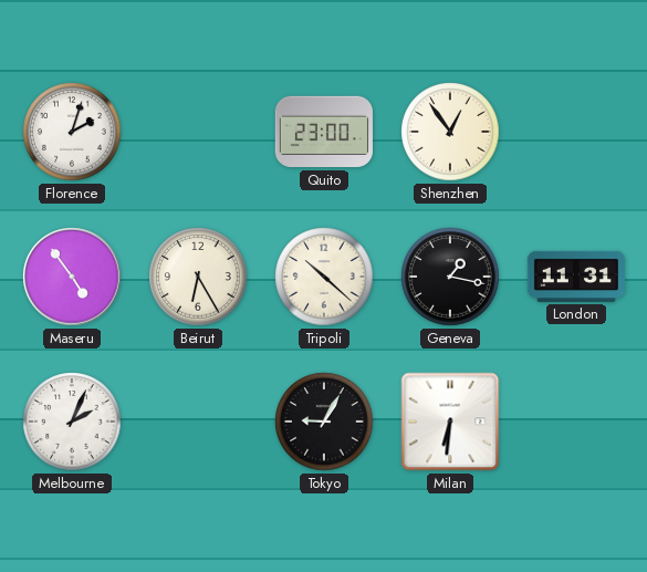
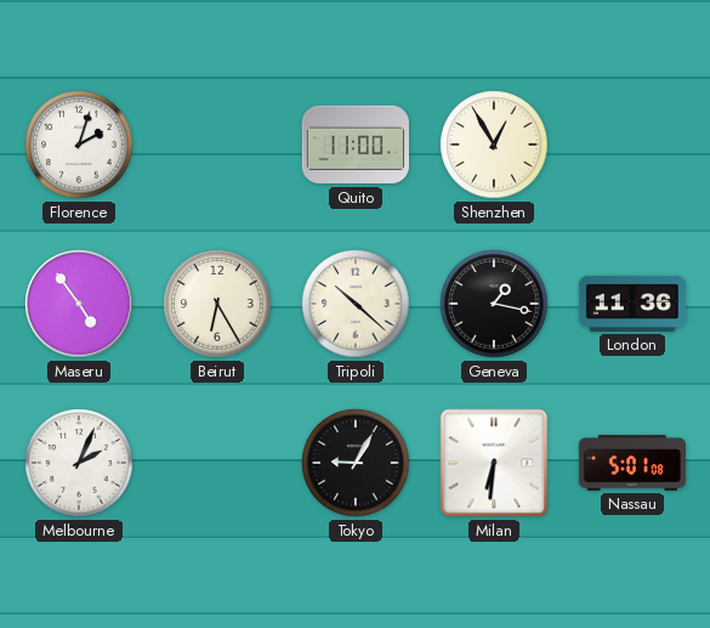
Quito: 23:00 -> 11:00
Shenzhen: 12:54 -> 12:55
London: 11:31 -> 11:36
Nassau: none -> 5:01
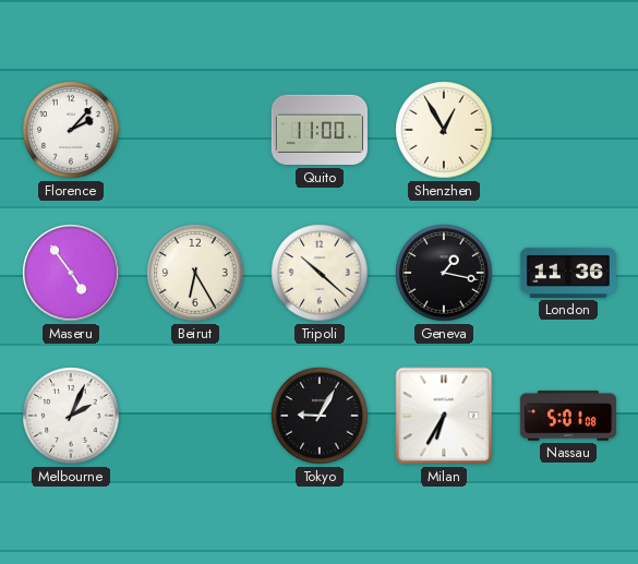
Florence: 2:03 -> 2:07
Milan: 6:31 -> 6:35
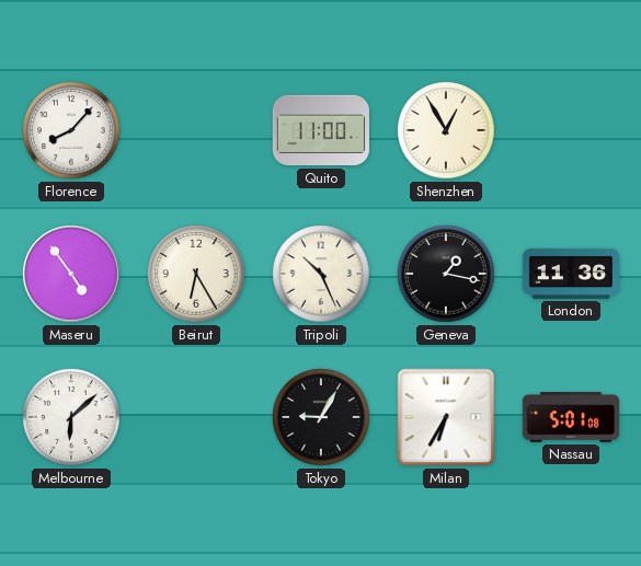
Florence: 2:07 -> 8:07
Tripoli: 10:22 -> 10:26
Melbourne: 2:04 -> 6:08
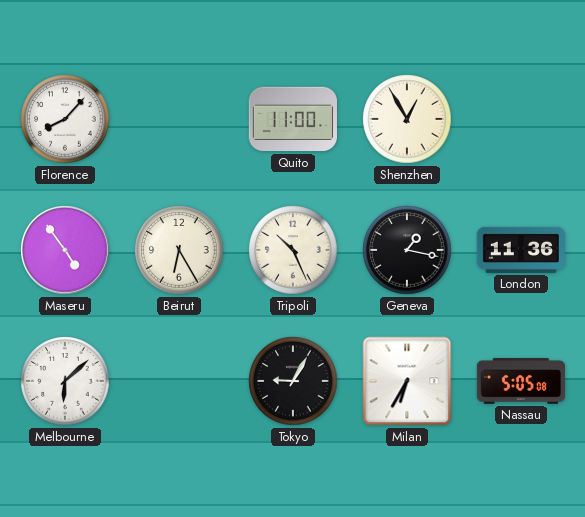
Nassau: 5:01 -> 5:05
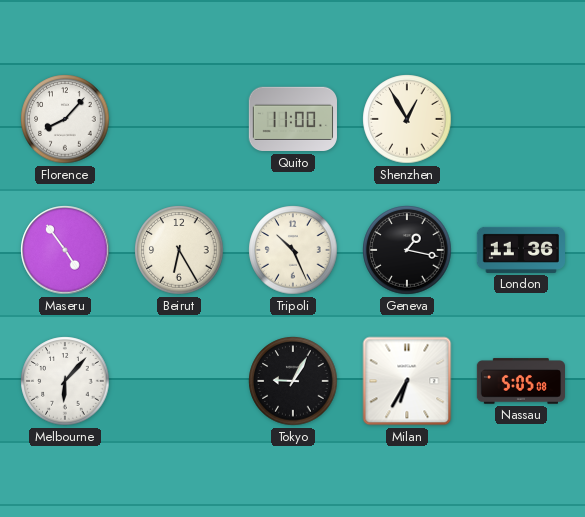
Melbourne: 6:08 -> 6:07
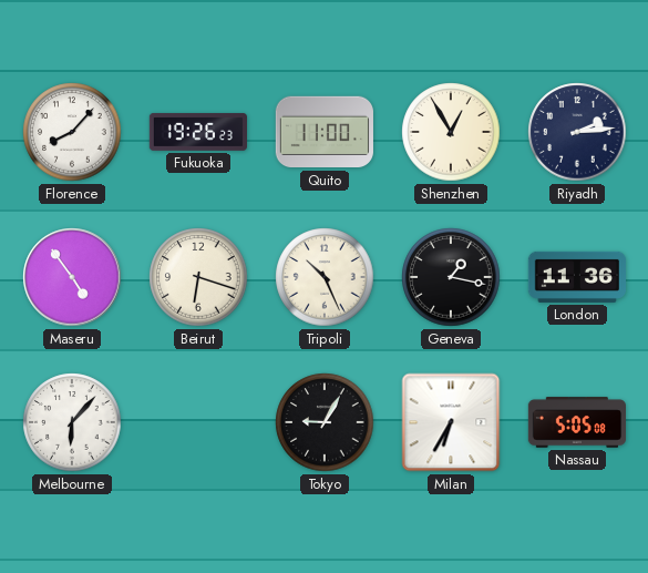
Fukuoka: none -> 19:26
Riyadh: none -> 2:14
Beirut: 6:25 -> 6:18
